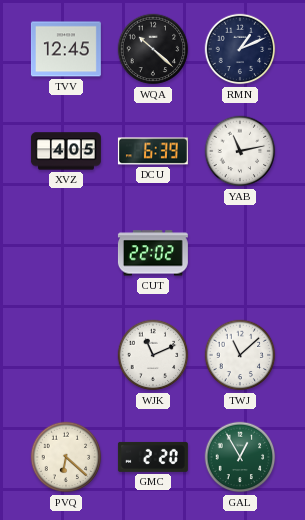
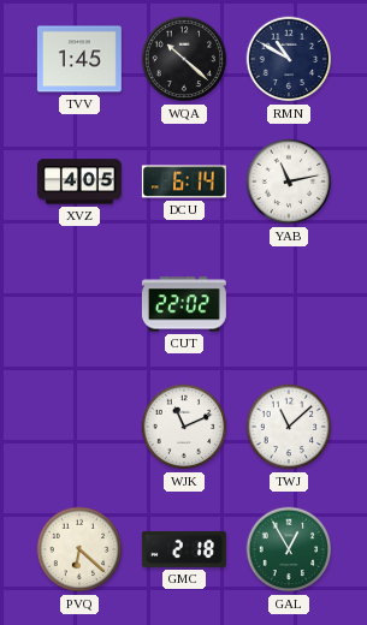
TVV: 12:45 -> 1:45
RMN: 1:11 -> 10:50
DCU: 6:39 -> 6:14
GMC: 2:20 -> 2:18
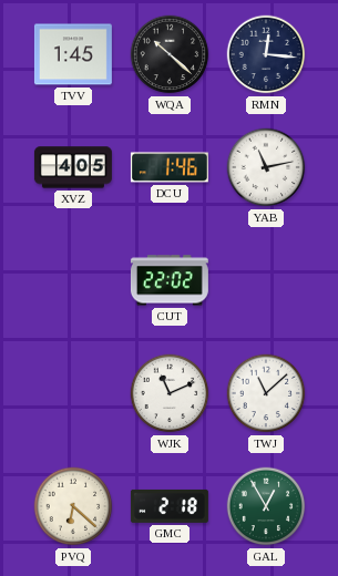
RMN: 10:50 -> 12:16
DCU: 6:14 -> 1:46
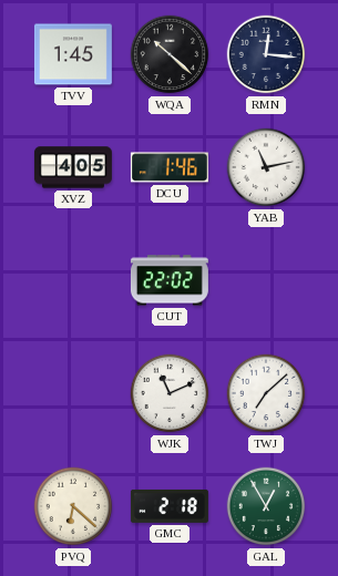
TWJ: 11:08 -> 7:08
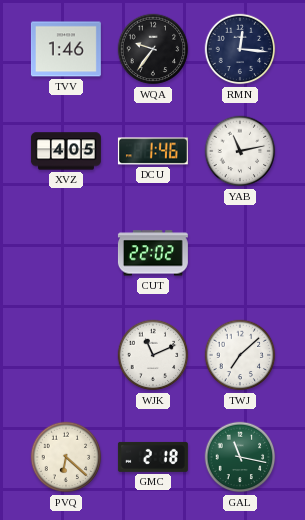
TVV: 1:45 -> 1:46
WQA: 10:22 -> 9:36
GAL: 12:55 -> 11:17
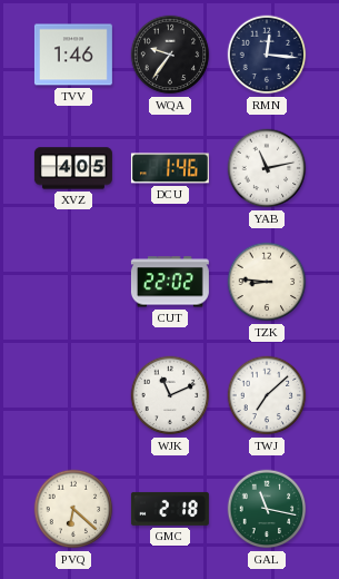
TZK: none -> 8:46
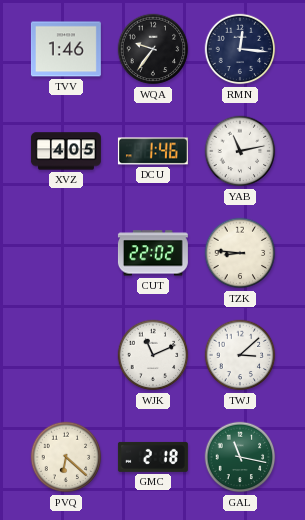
TWJ: 7:08 -> 3:08
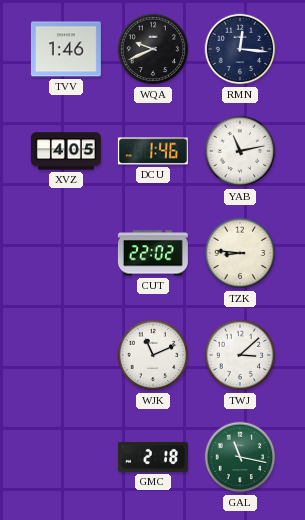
WQA: 9:36 -> 9:41
PVQ: 6:22 -> none
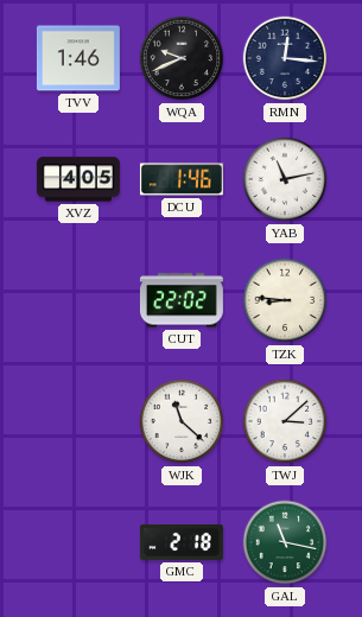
WJK: 11:11 -> 11:22
